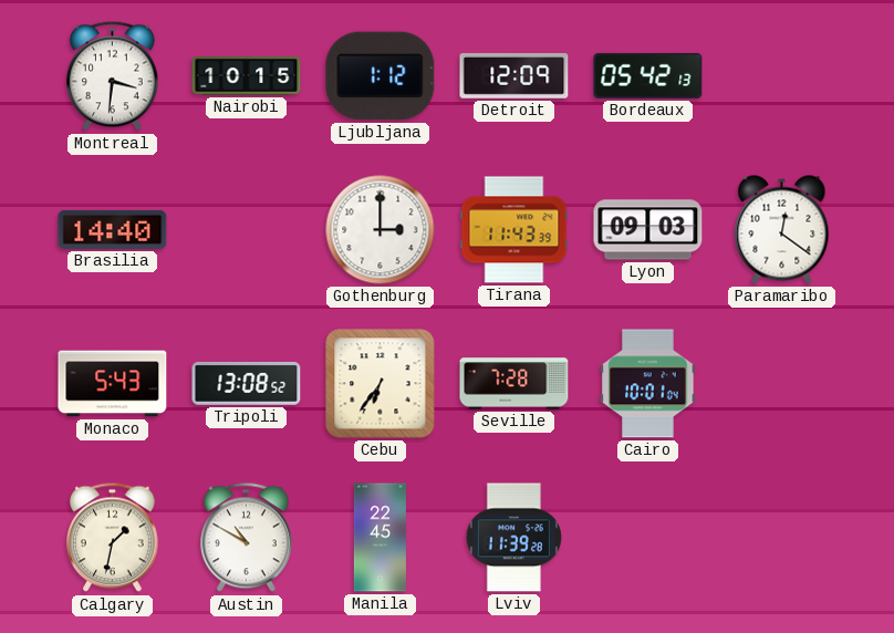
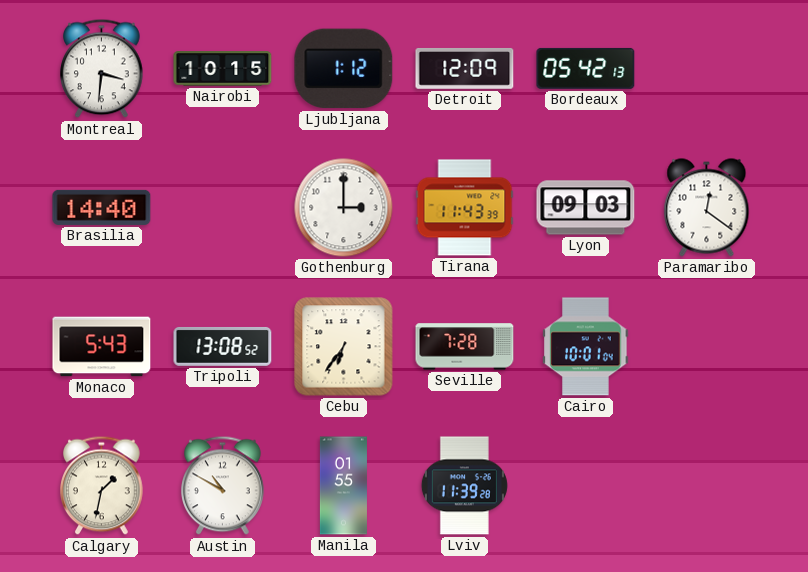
Manila: 22:45 -> 01:55
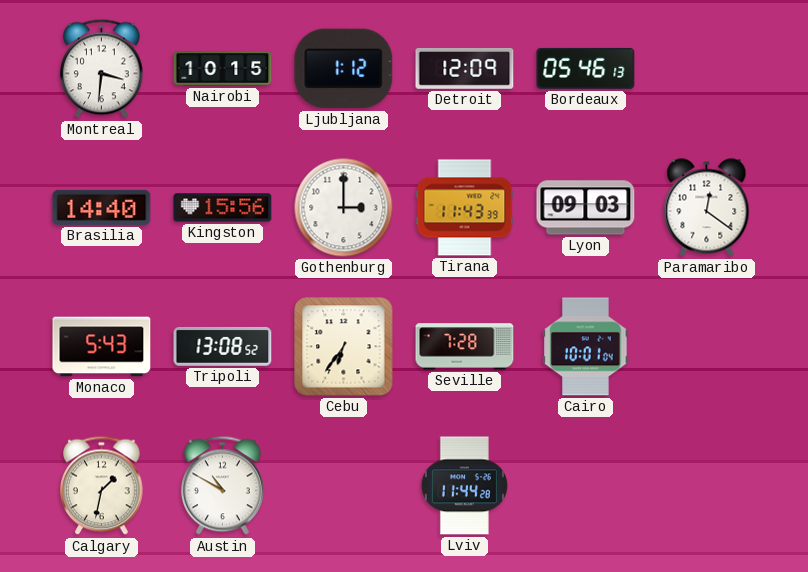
Bordeaux: 05:42 -> 05:46
Kingston: none -> 15:56
Manila: 01:55 -> none
Lviv: 11:39 -> 11:44
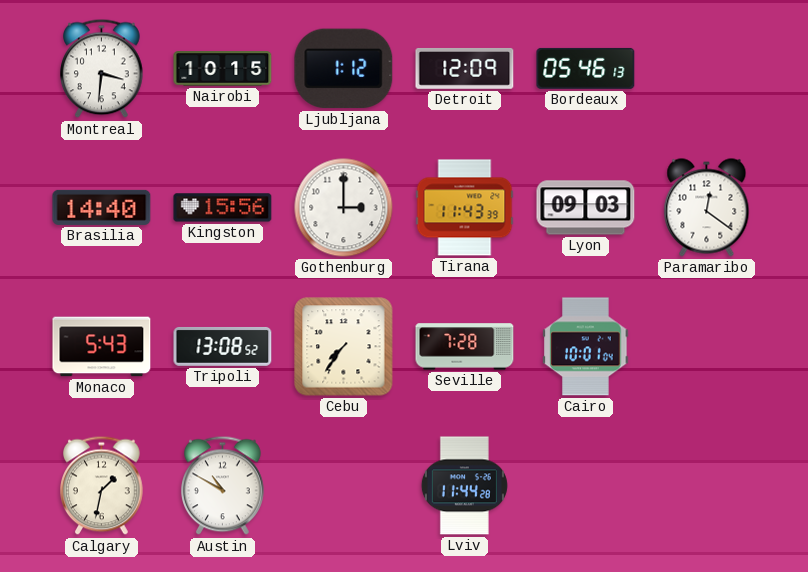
Cebu: 6:36 -> 7:36
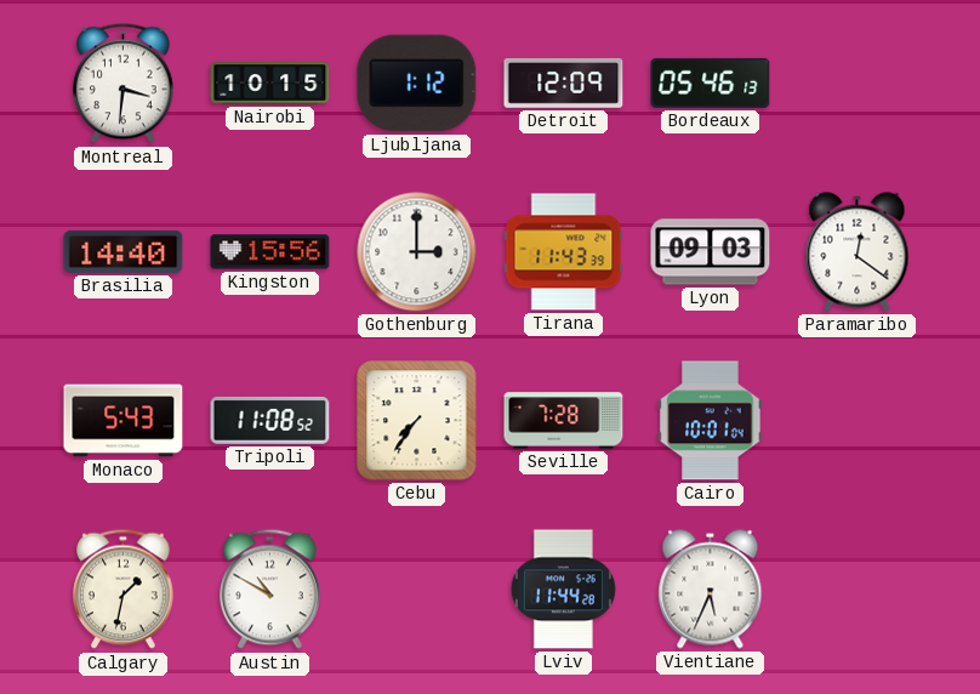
Tripoli: 13:08 -> 11:08
Vientiane: none -> 5:34
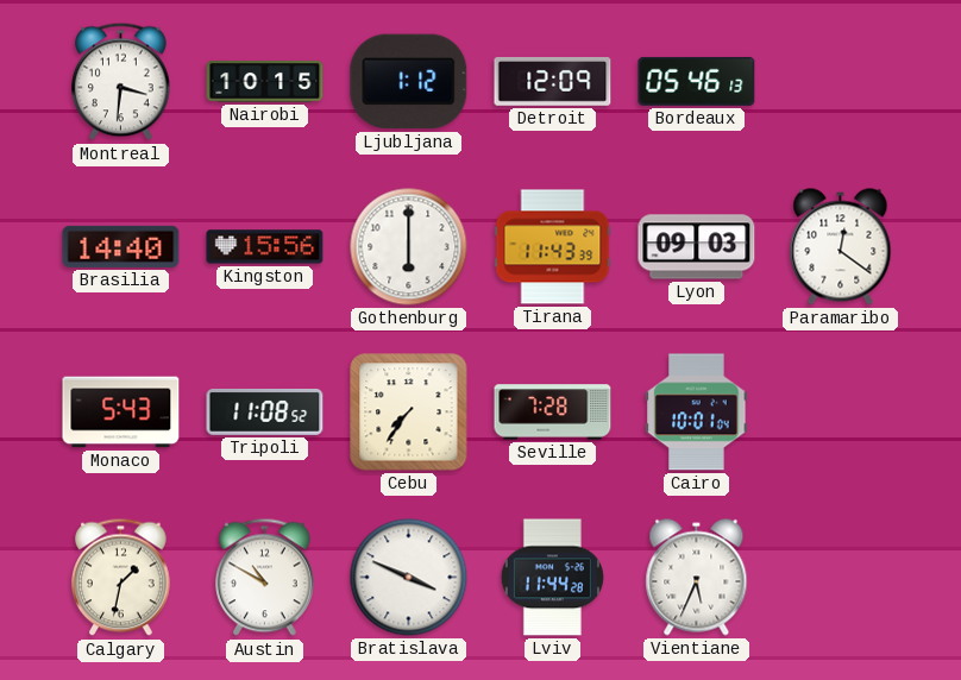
Gothenburg: 3:00 -> 6:00
Bratislava: none -> 3:49
